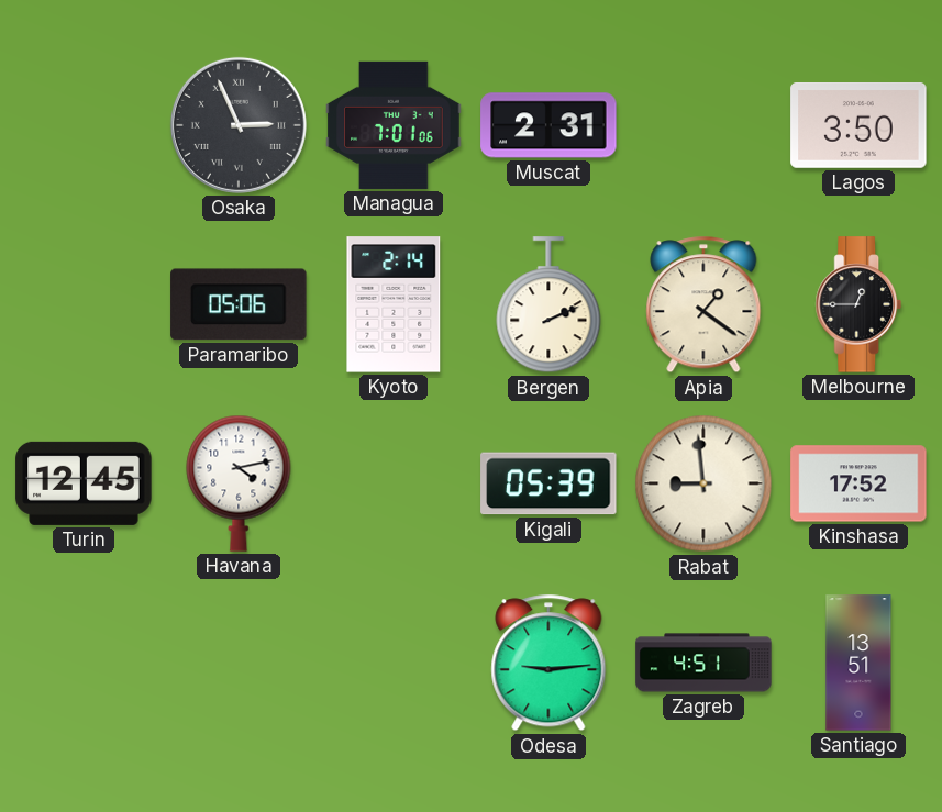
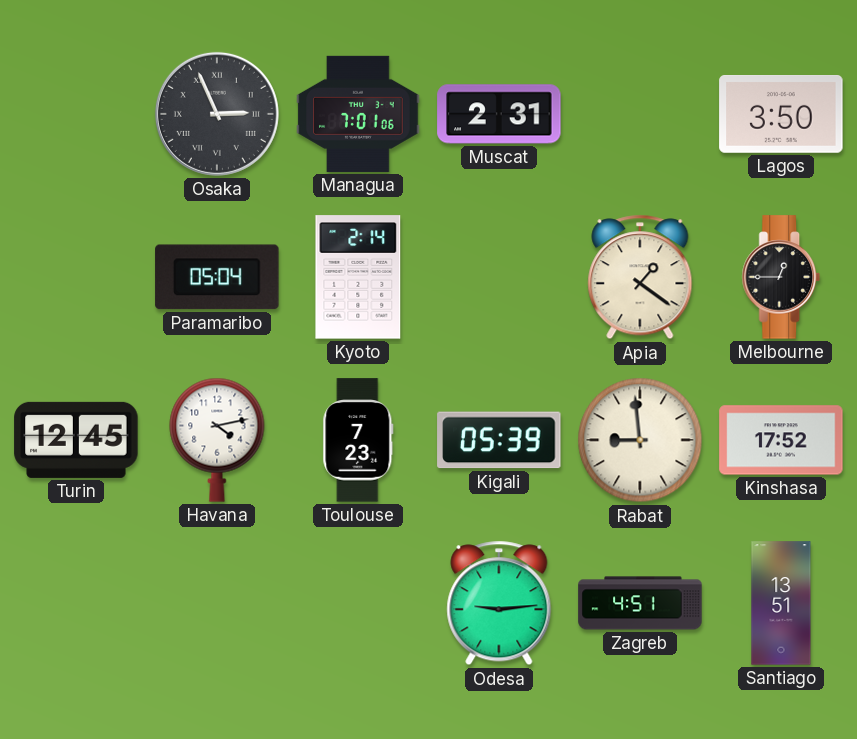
Paramaribo: 05:06 -> 05:04
Bergen: 2:11 -> none
Toulouse: none -> 7:23
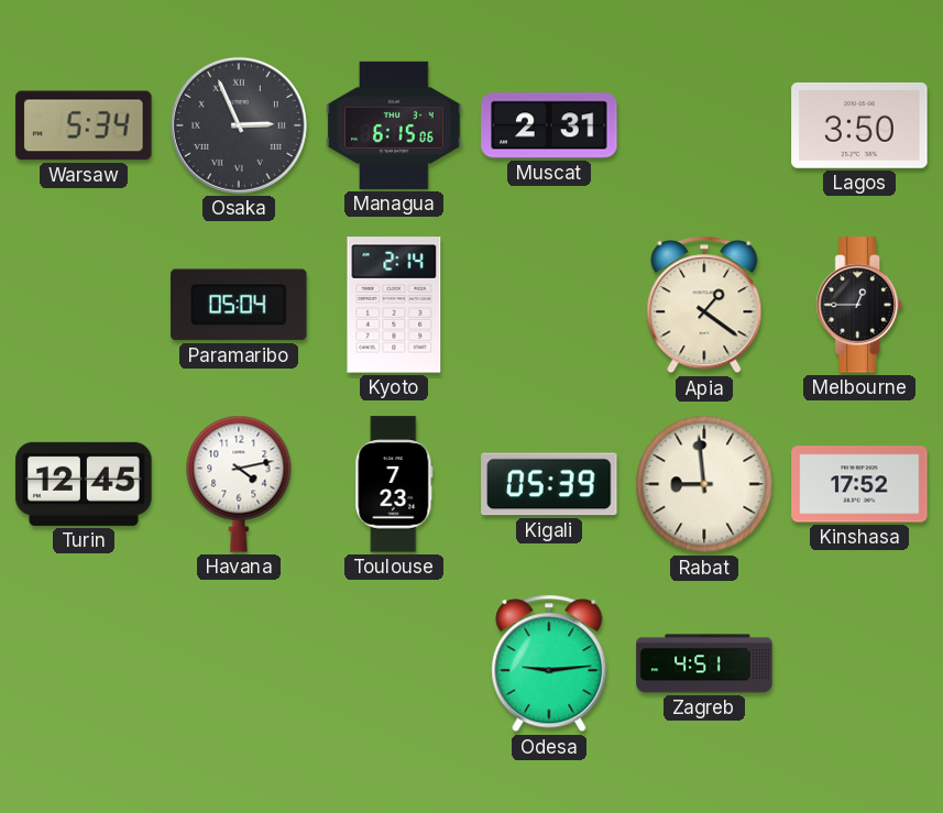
Warsaw: none -> 5:34
Managua: 7:01 -> 6:15
Santiago: 13:51 -> none
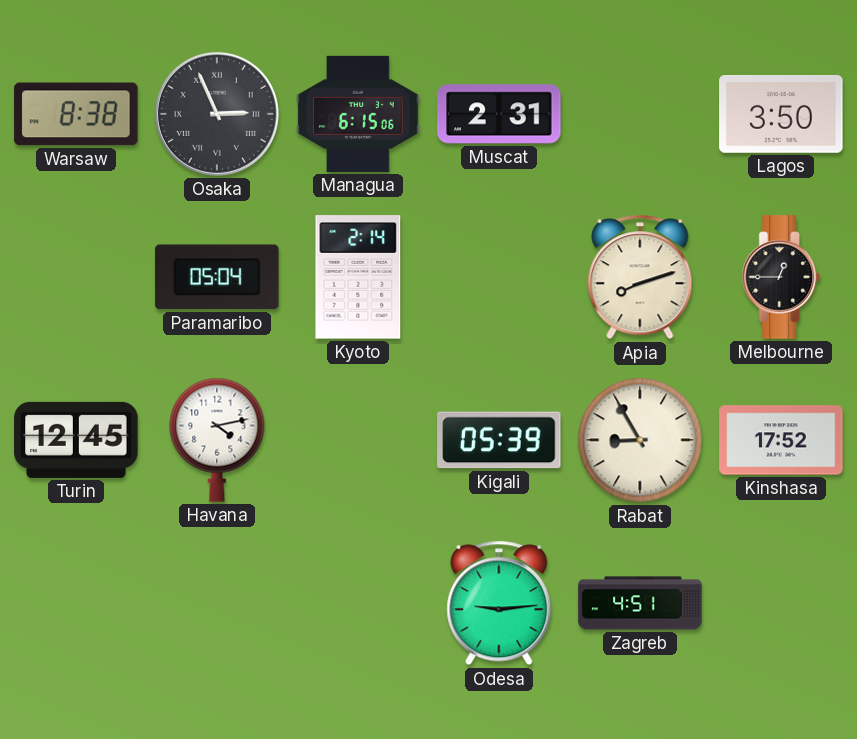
Warsaw: 5:34 -> 8:38
Apia: 1:21 -> 8:12
Toulouse: 7:23 -> none
Rabat: 8:59 -> 8:55
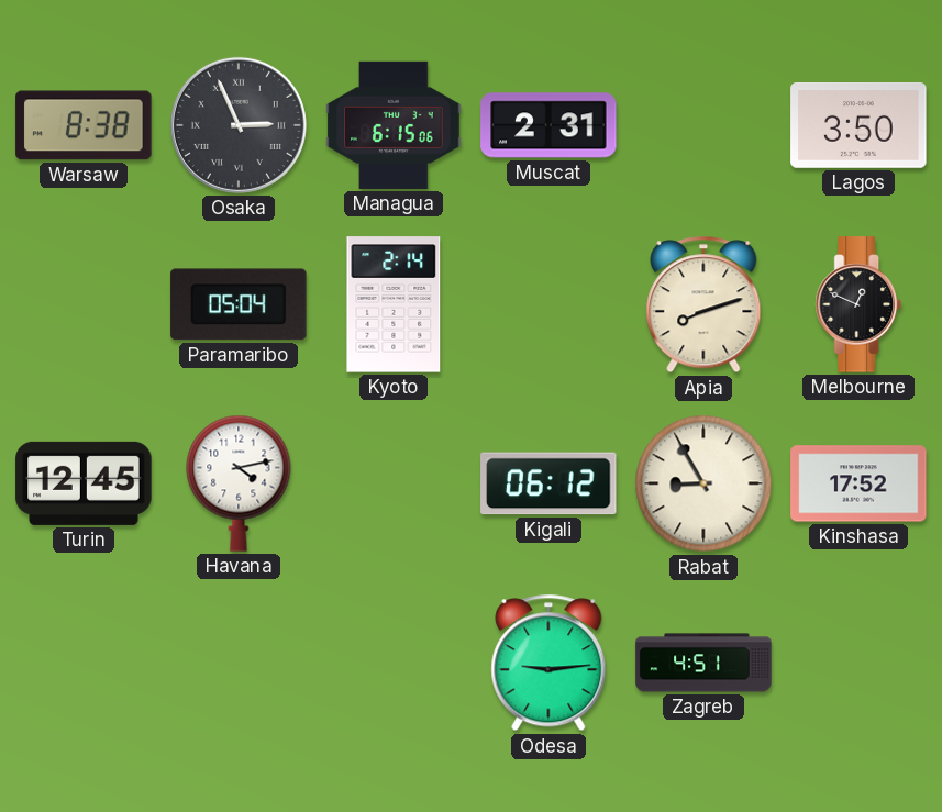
Melbourne: 12:45 -> 12:49
Kigali: 05:39 -> 06:12
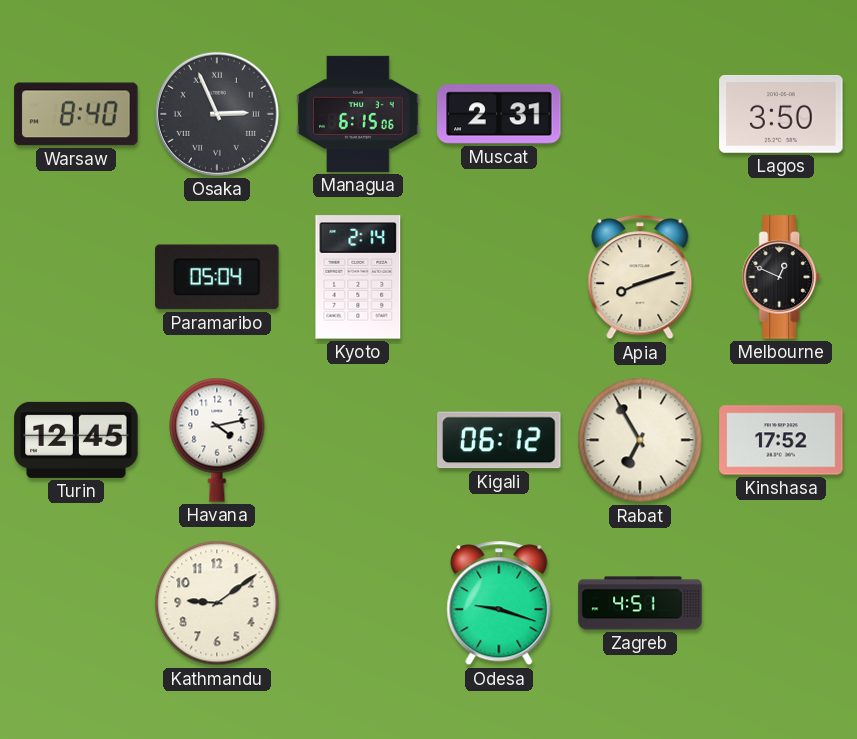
Warsaw: 8:38 -> 8:40
Rabat: 8:55 -> 6:55
Kathmandu: none -> 9:09
Odesa: 9:14 -> 9:18
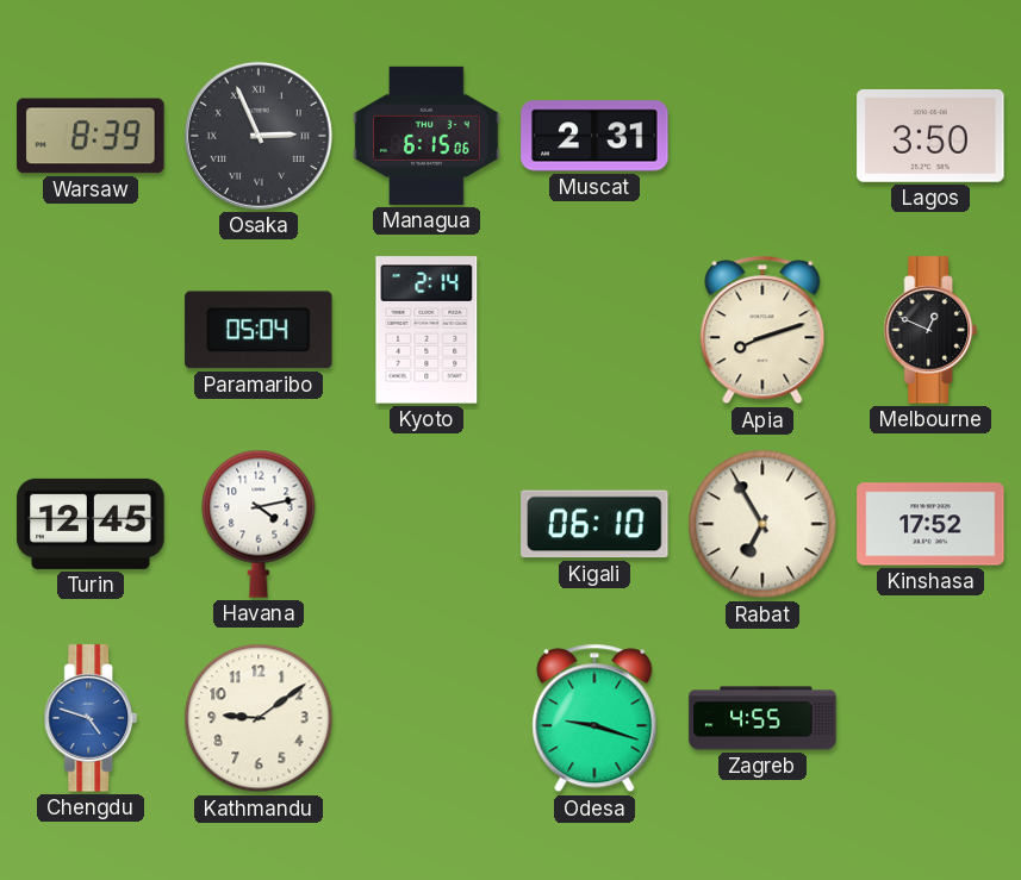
Warsaw: 8:40 -> 8:39
Kigali: 06:12 -> 06:10
Chengdu: none -> 4:48
Zagreb: 4:51 -> 4:55
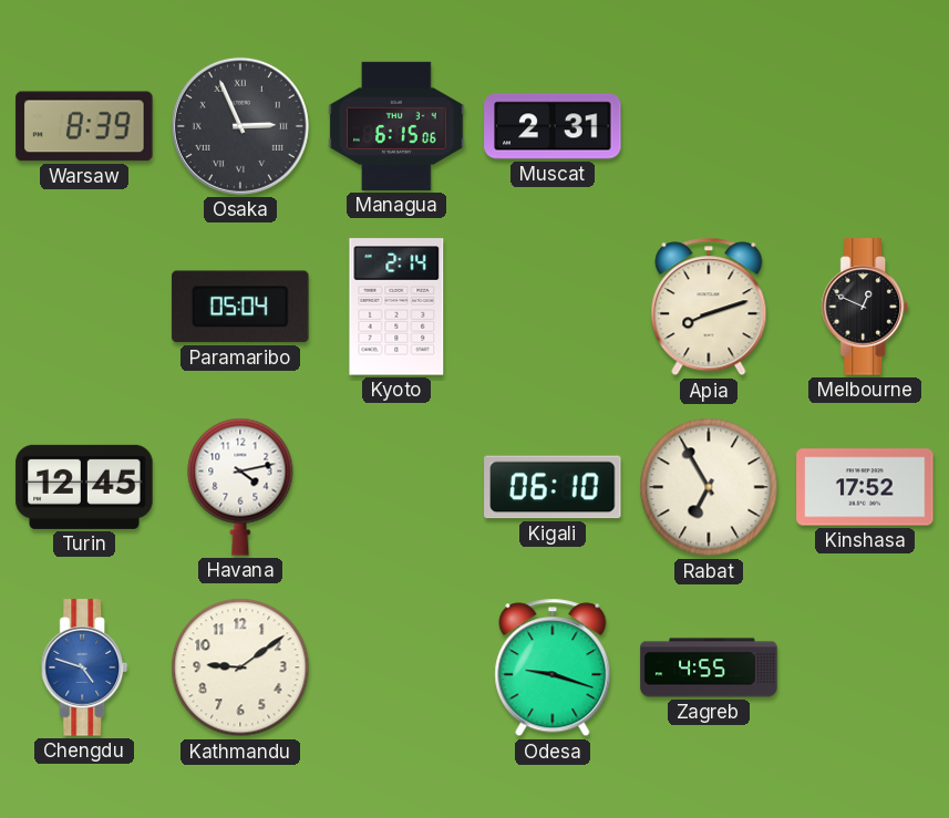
Lagos: 3:50 -> none
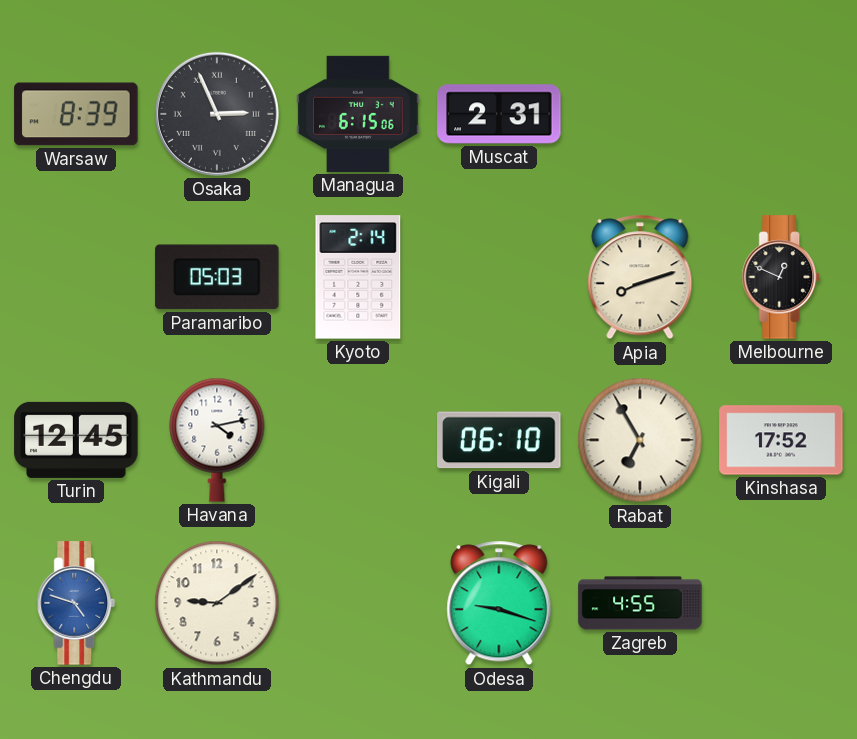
Paramaribo: 05:04 -> 05:03
